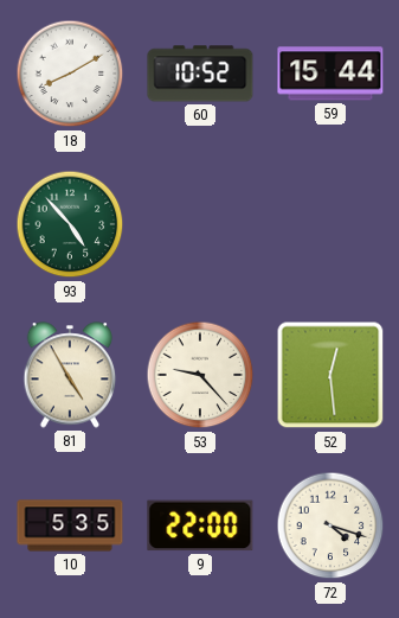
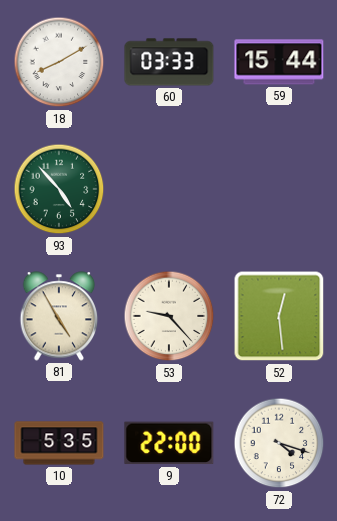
60: 10:52 -> 03:33
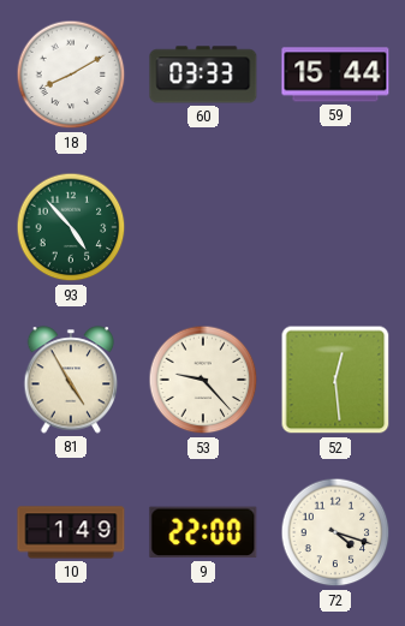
10: 5:35 -> 1:49
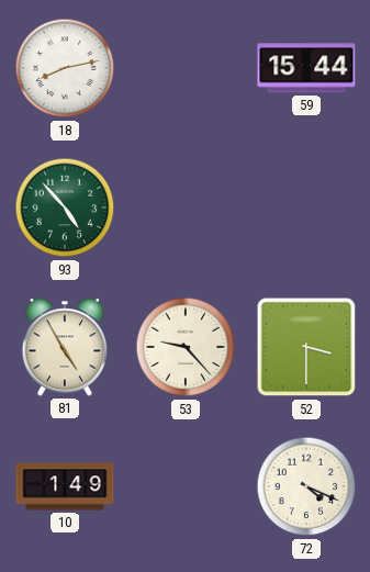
18: 8:10 -> 8:13
60: 03:33 -> none
52: 12:29 -> 3:30
9: 22:00 -> none
72: 4:18 -> 4:19
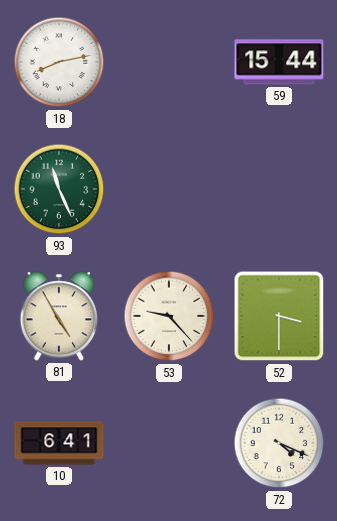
93: 4:53 -> 11:26
10: 1:49 -> 6:41
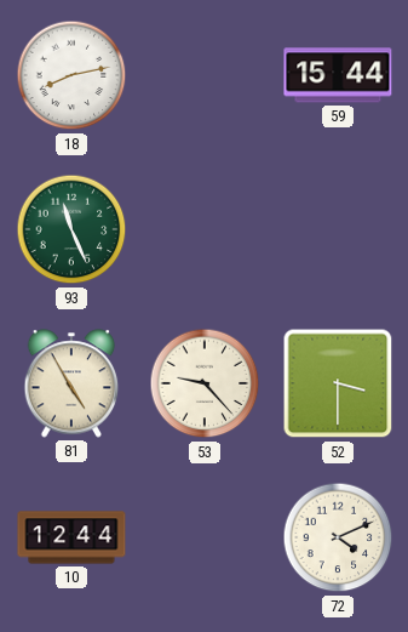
10: 6:41 -> 12:44
72: 4:19 -> 4:11
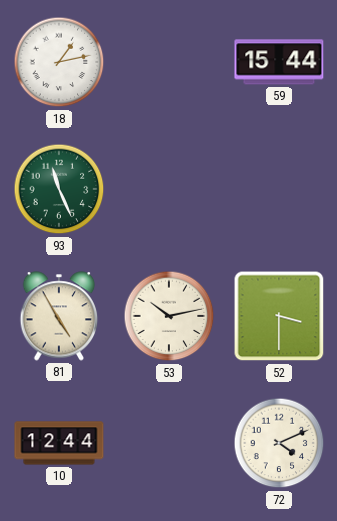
18: 8:13 -> 1:13
53: 9:23 -> 10:13
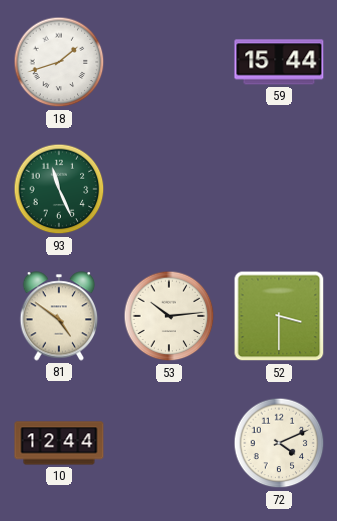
18: 1:13 -> 1:42
81: 4:55 -> 4:51
53: 10:13 -> 10:14
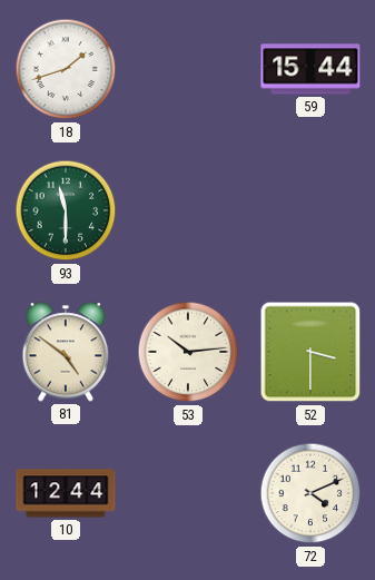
93: 11:26 -> 11:30
